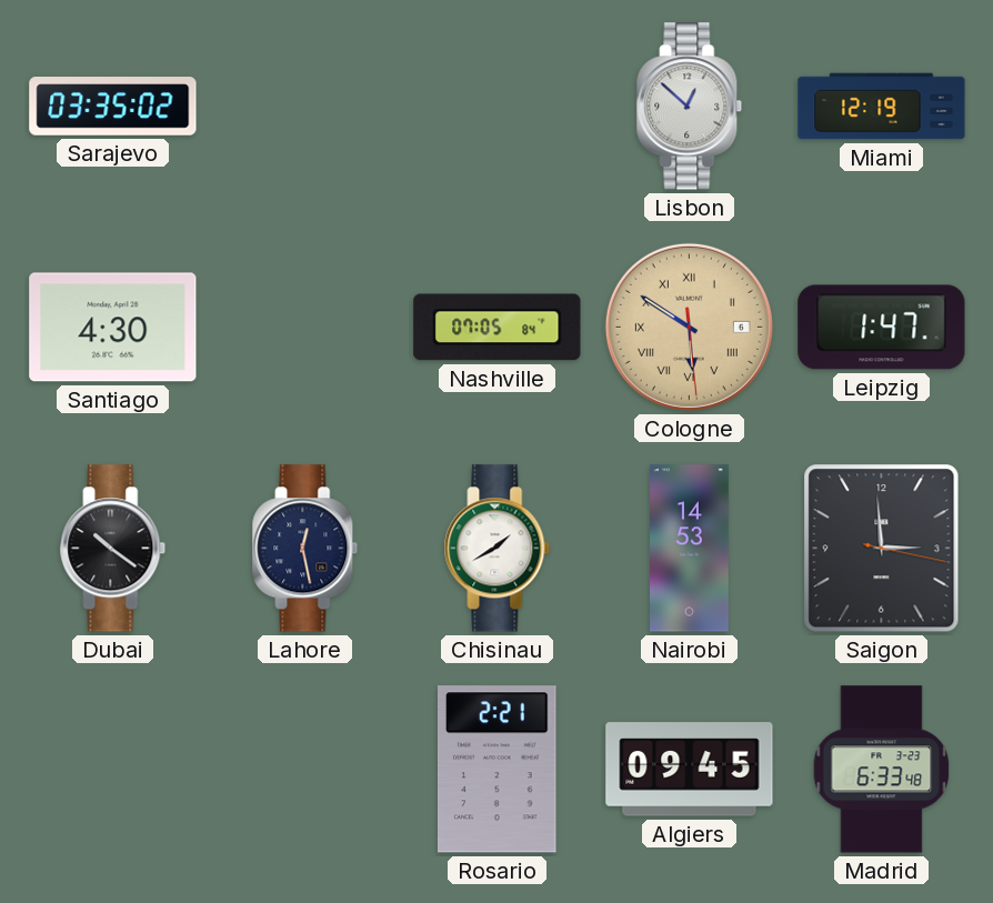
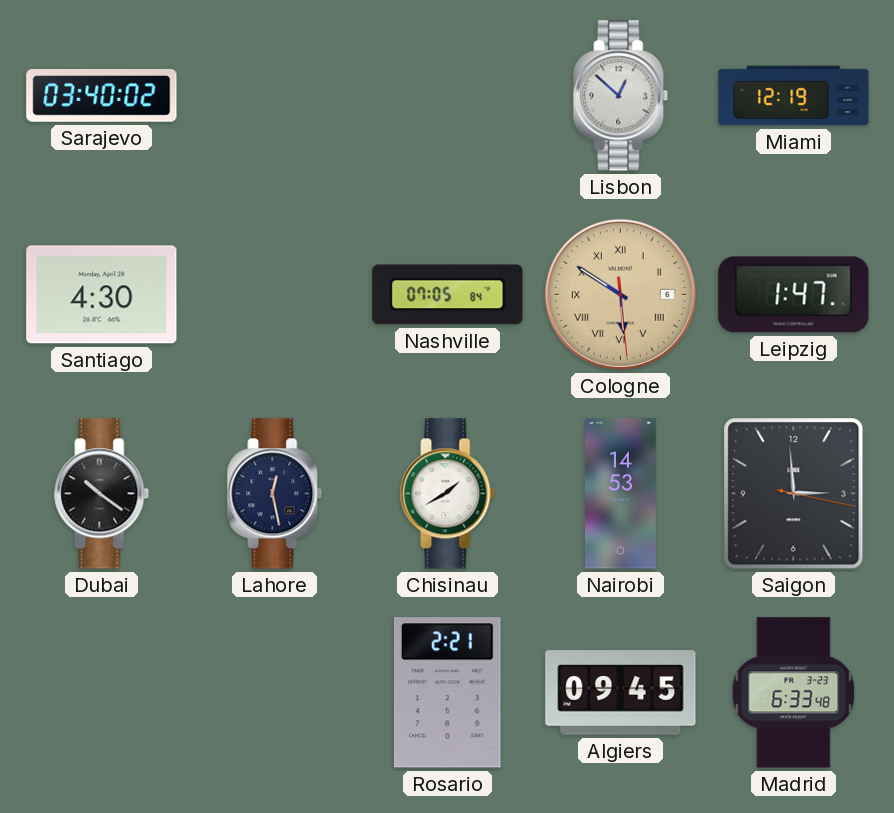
Sarajevo: 03:35 -> 03:40
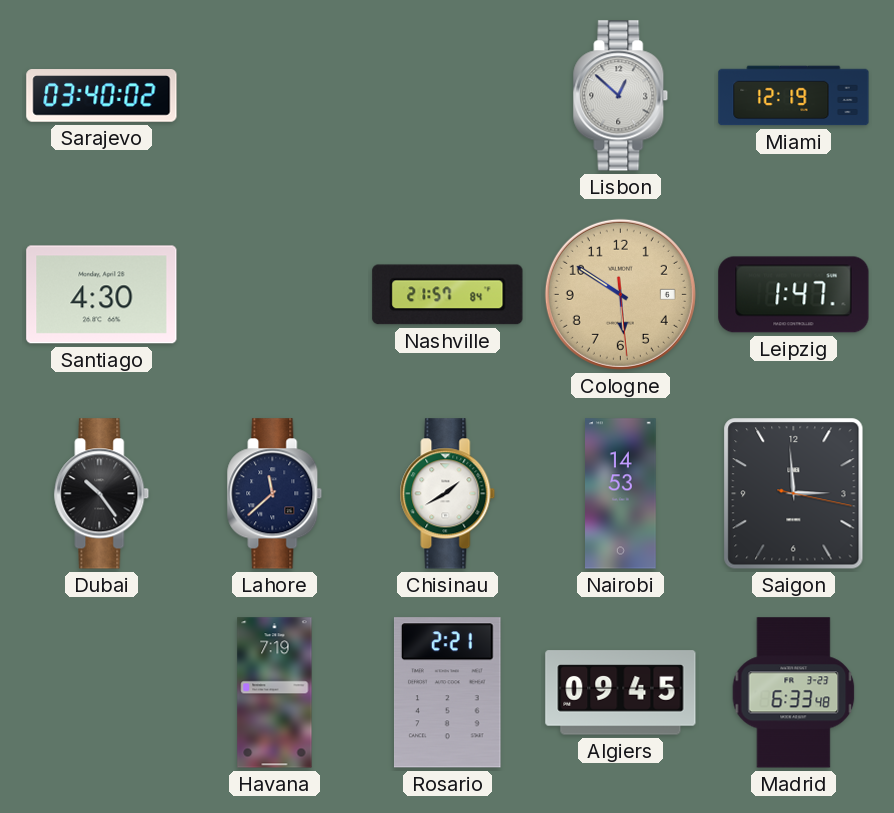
Nashville: 07:05 -> 21:57
Cologne numerals: Roman -> Arabic
Dubai: 10:21 -> 10:24
Lahore: 12:28 -> 11:38
Havana: none -> 7:19
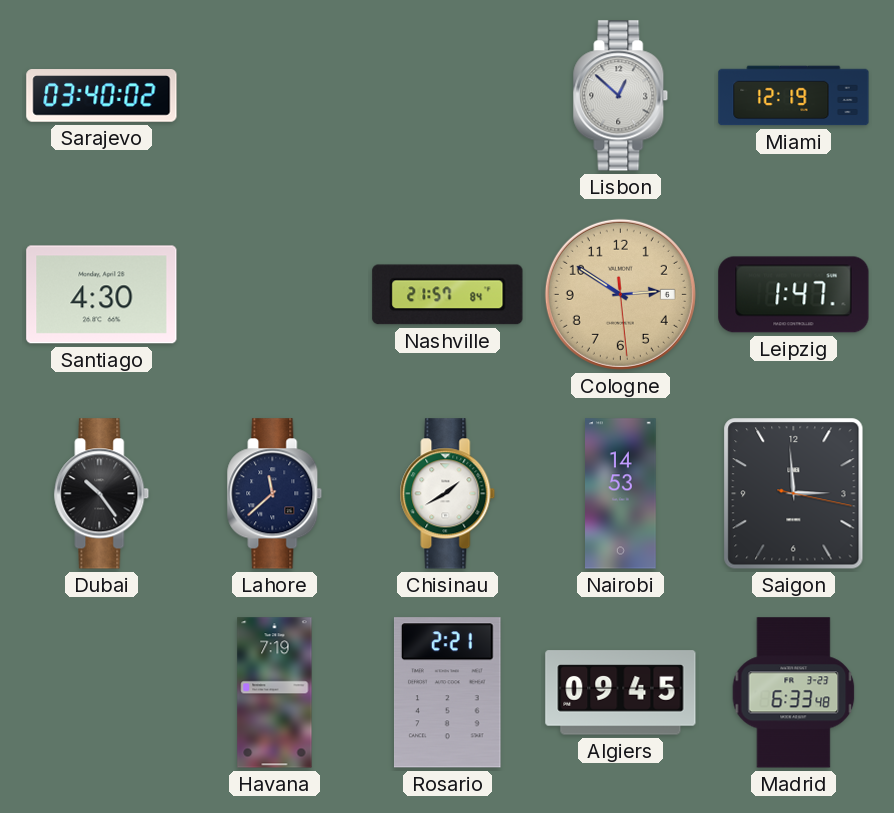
Cologne: 5:50 -> 2:50
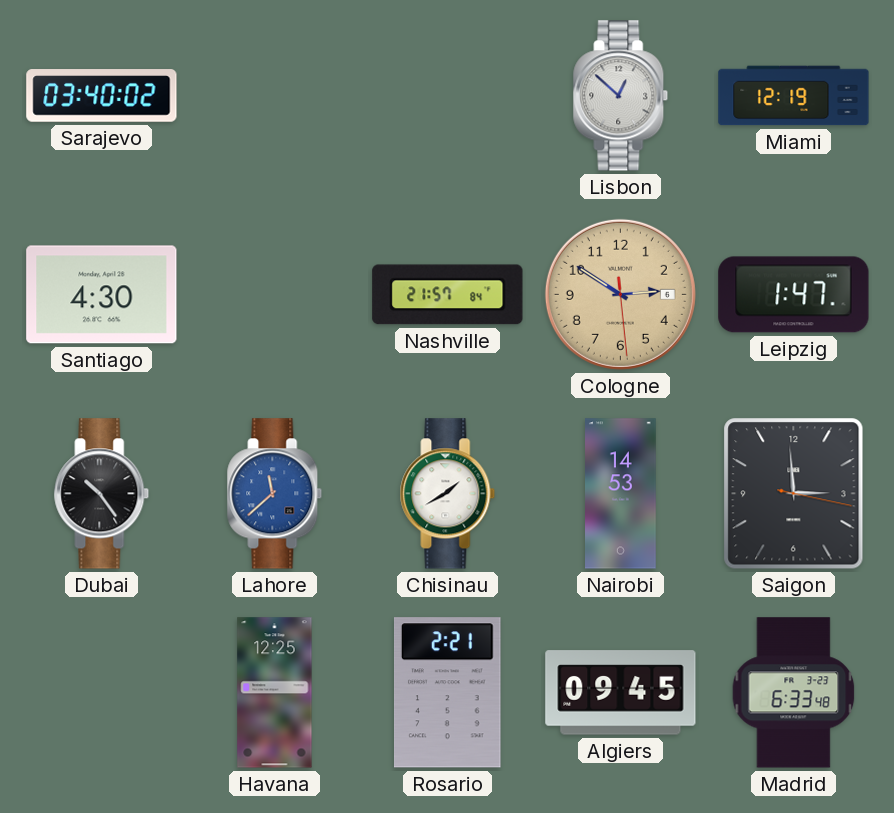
Lahore dial: navy -> blue
Havana: 7:19 -> 12:25
